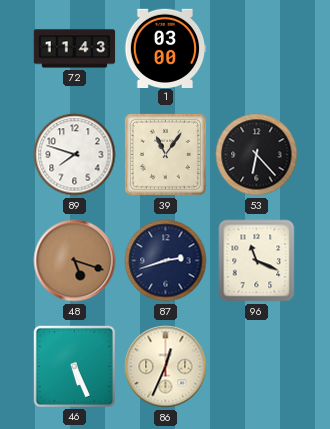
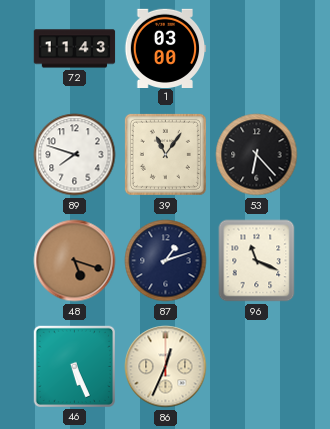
87: 2:42 -> 1:12
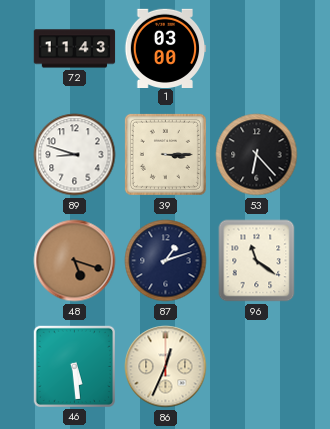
89: 7:48 -> 8:48
39: 11:06 -> 3:15
96: 11:19 -> 11:21
46: 5:26 -> 5:29
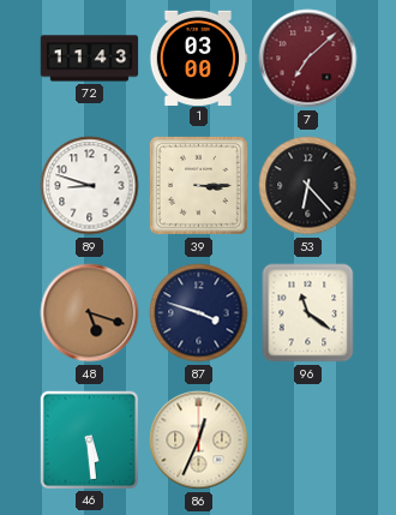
7: none -> 7:08
87: 1:12 -> 3:48
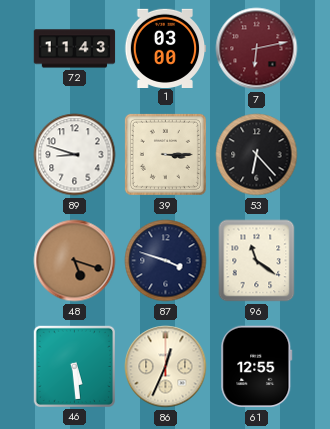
7: 7:08 -> 6:13
61: none -> 12:55
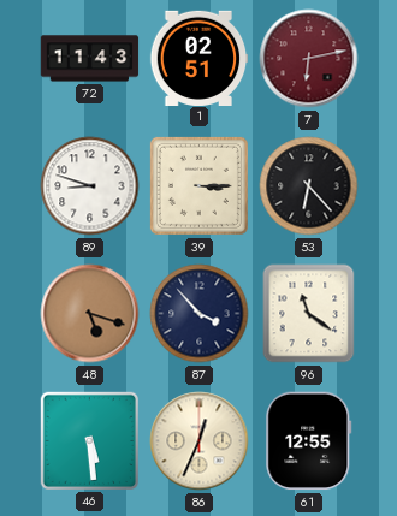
1: 03:00 -> 02:51
87: 3:48 -> 3:53
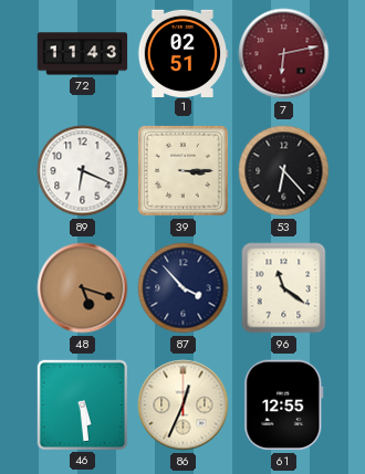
89: 8:48 -> 6:19
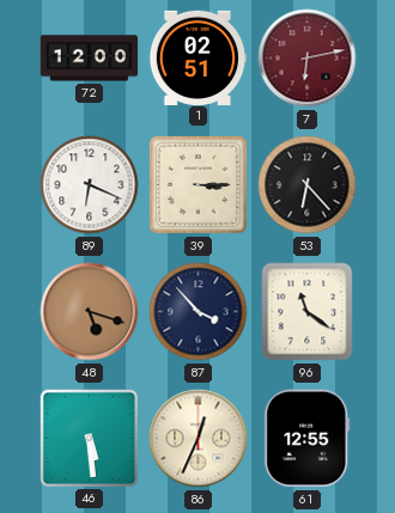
72: 11:43 -> 12:00
